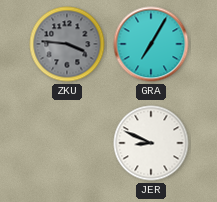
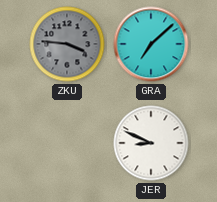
GRA: 7:05 -> 7:08
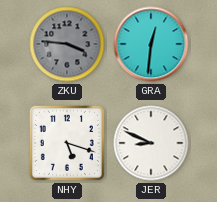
GRA: 7:08 -> 12:31
NHY: none -> 5:18
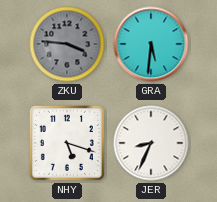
GRA: 12:31 -> 5:31
JER: 8:49 -> 8:34
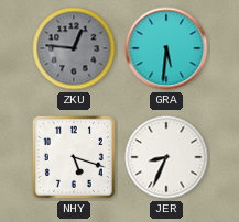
ZKU: 3:46 -> 12:46
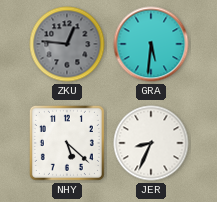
NHY: 5:18 -> 5:22
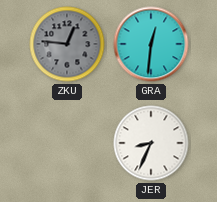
GRA: 5:31 -> 12:31
NHY: 5:22 -> none
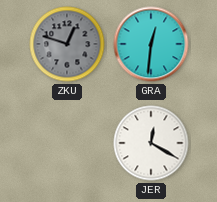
ZKU: 12:46 -> 12:48
JER: 8:34 -> 12:20
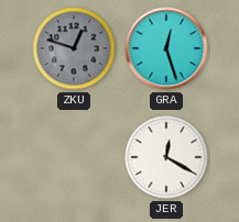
GRA: 12:31 -> 12:27
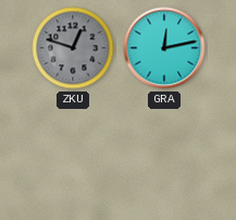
GRA: 12:27 -> 12:13
JER: 12:20 -> none
